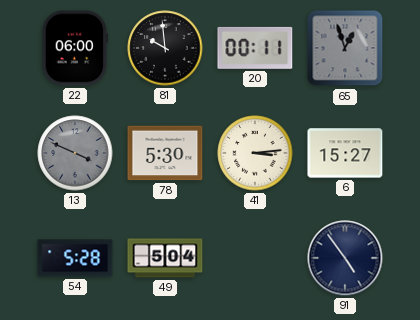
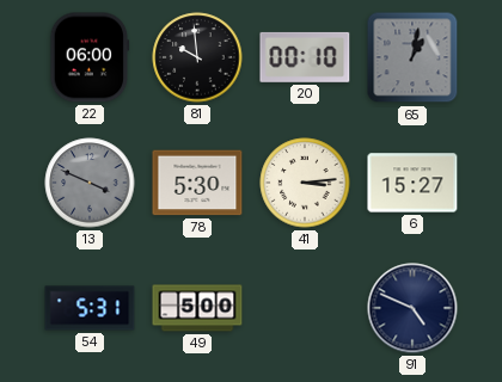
20: 00:11 -> 00:10
65: 12:57 -> 1:02
54: 5:28 -> 5:31
49: 5:04 -> 5:00
91: 4:54 -> 4:49
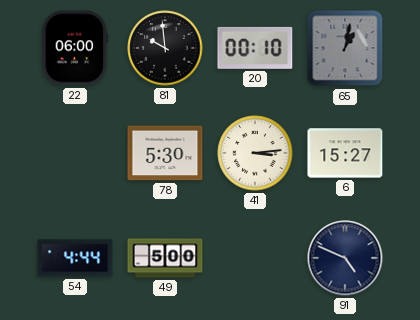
13: 3:49 -> none
54: 5:31 -> 4:44
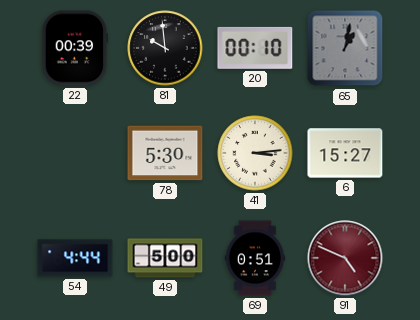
22: 06:00 -> 00:39
69: none -> 0:51
91 dial: navy -> burgundy
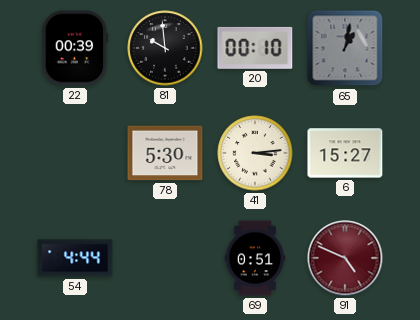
49: 5:00 -> none
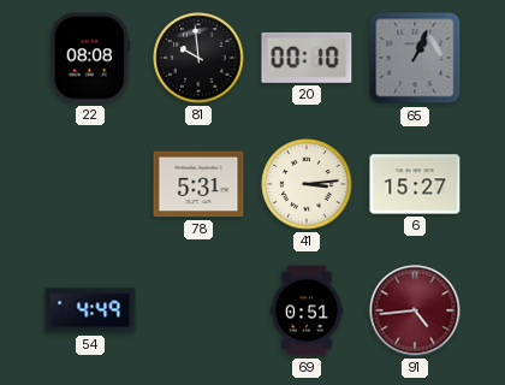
22: 00:39 -> 08:08
65: 1:02 -> 1:04
78: 5:30 -> 5:31
54: 4:44 -> 4:49
91: 4:49 -> 4:44
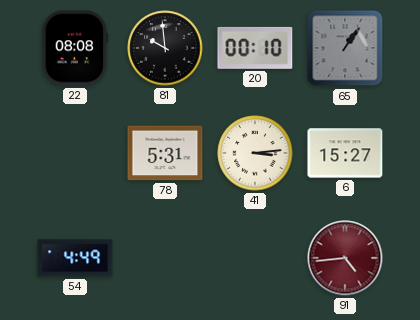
65: 1:04 -> 1:06
69: 0:51 -> none
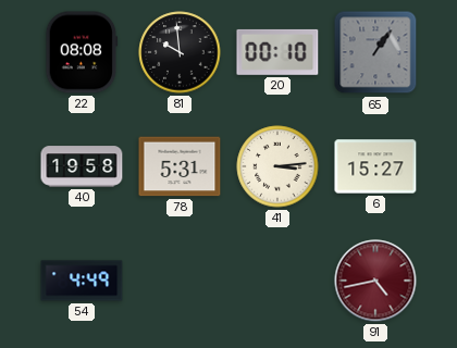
40: none -> 19:58
91: 4:44 -> 4:43
